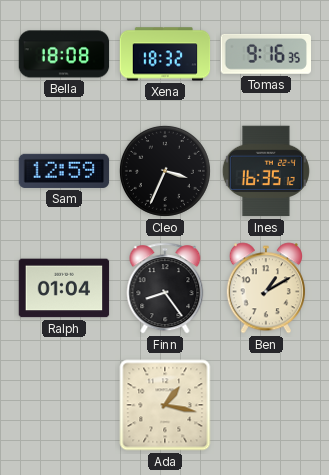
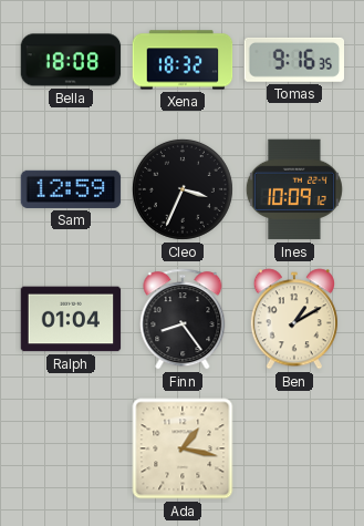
Ines: 16:35 -> 10:09
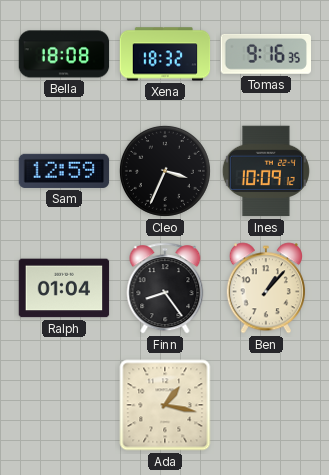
Ben: 1:10 -> 1:07
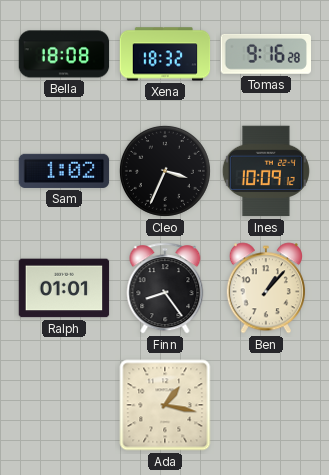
Tomas: 9:16:35 -> 9:16:28
Sam: 12:59 -> 1:02
Ralph: 01:04 -> 01:01
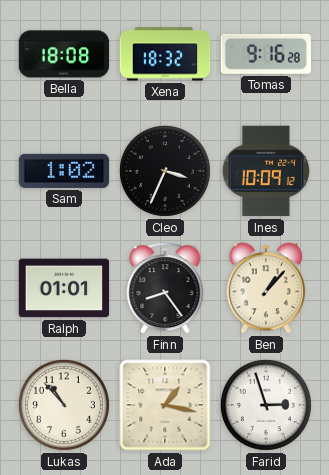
Lukas: none -> 10:53
Farid: none -> 2:57
